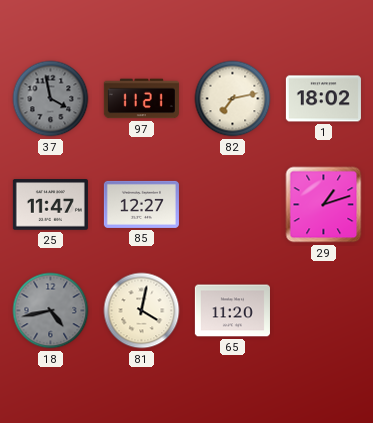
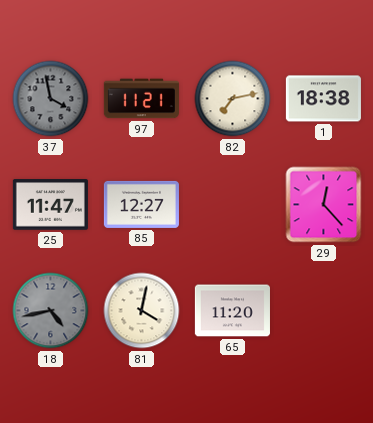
1: 18:02 -> 18:38
29: 1:12 -> 12:23
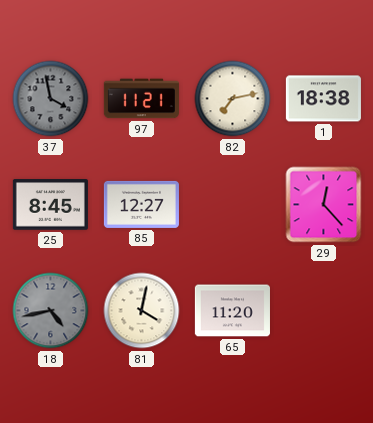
25: 11:47 -> 8:45
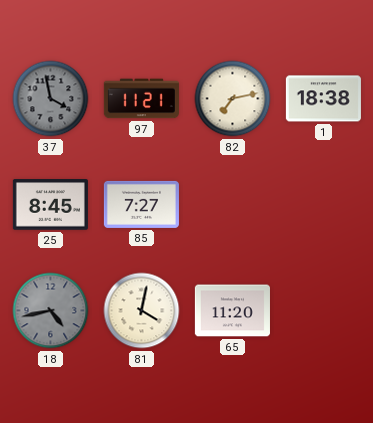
85: 12:27 -> 7:27
29: 12:23 -> none
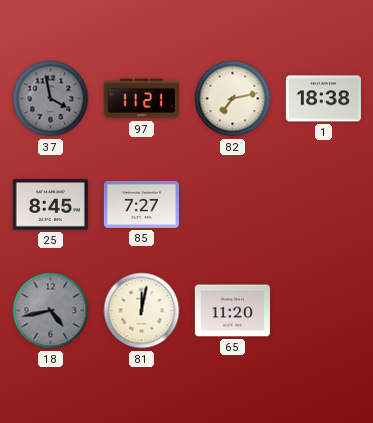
81: 4:02 -> 12:02
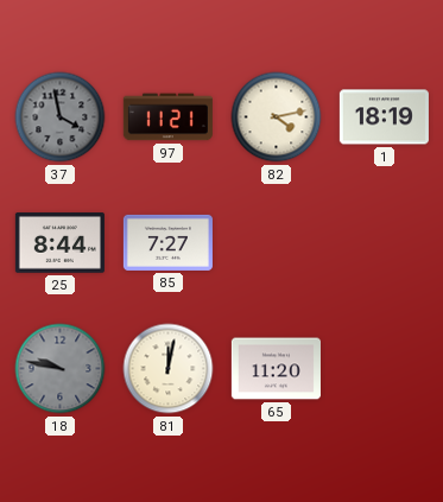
82: 7:13 -> 4:13
1: 18:38 -> 18:19
25: 8:45 -> 8:44
18: 4:43 -> 9:47
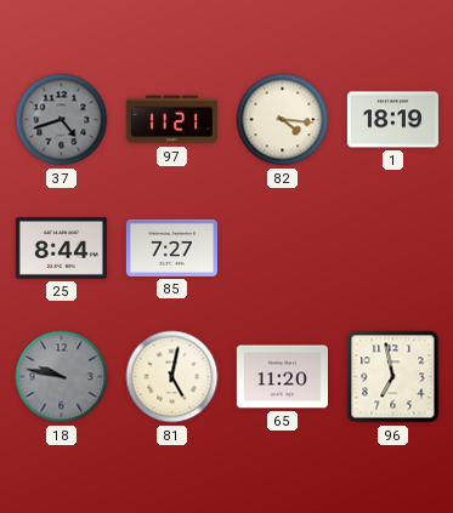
37: 3:58 -> 4:42
82: 4:13 -> 4:16
81: 12:02 -> 5:02
96: none -> 6:58
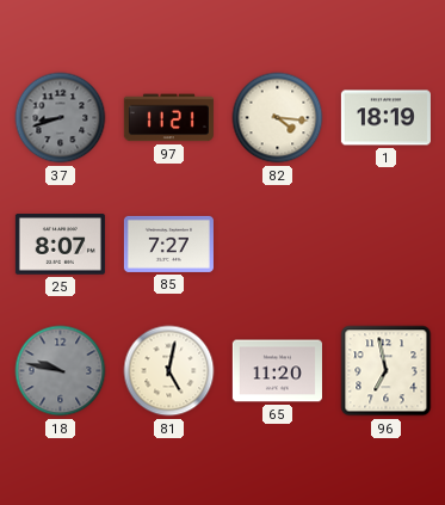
37: 4:42 -> 8:42
25: 8:44 -> 8:07
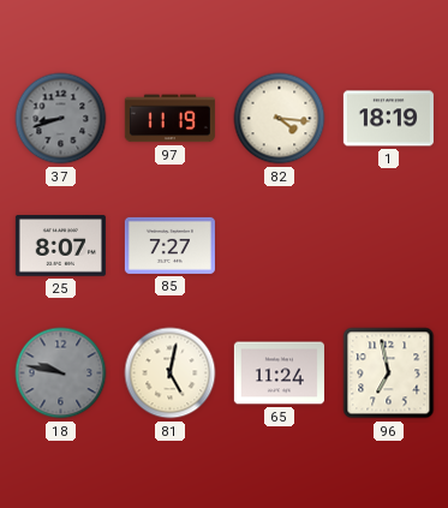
97: 11:21 -> 11:19
65: 11:20 -> 11:24
